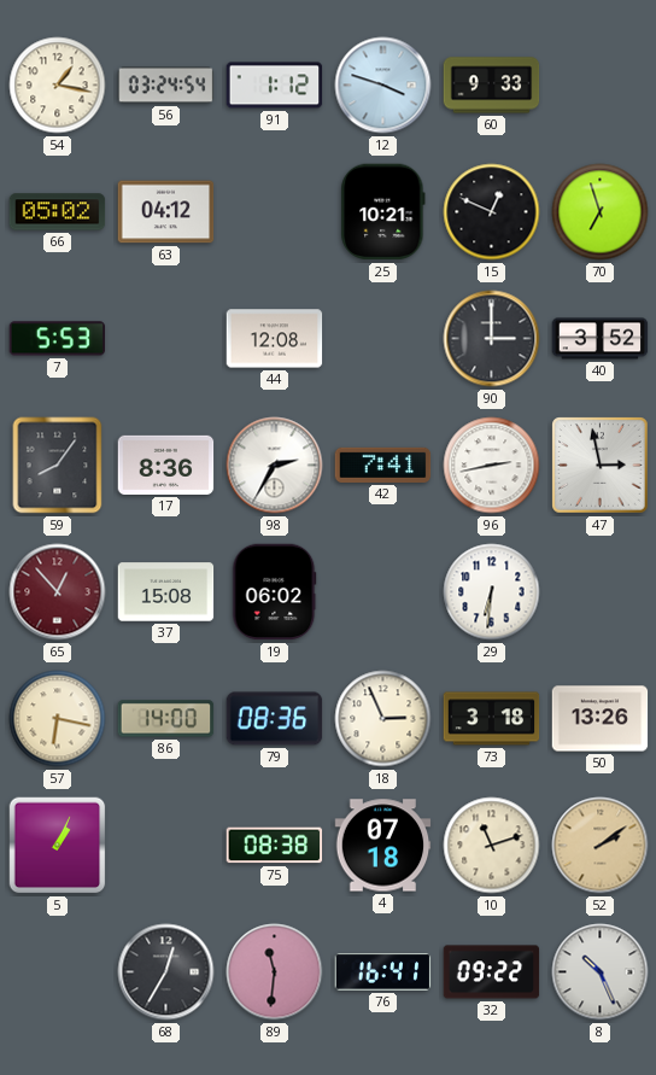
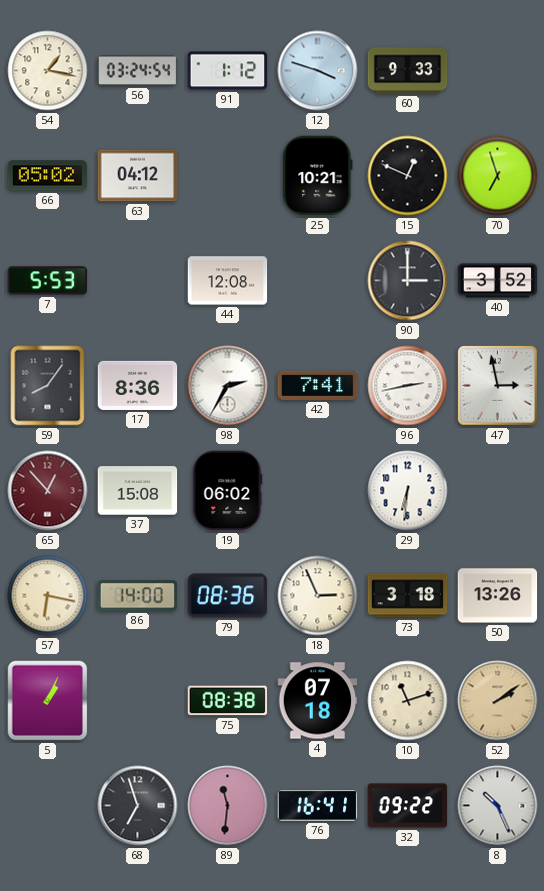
68: 12:35 -> 6:57
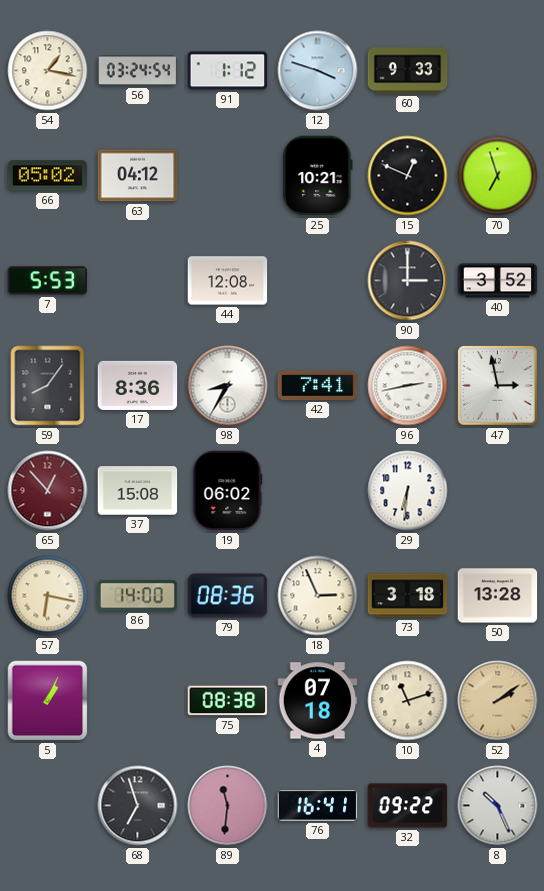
98: 2:35 -> 8:35
50: 13:26 -> 13:28
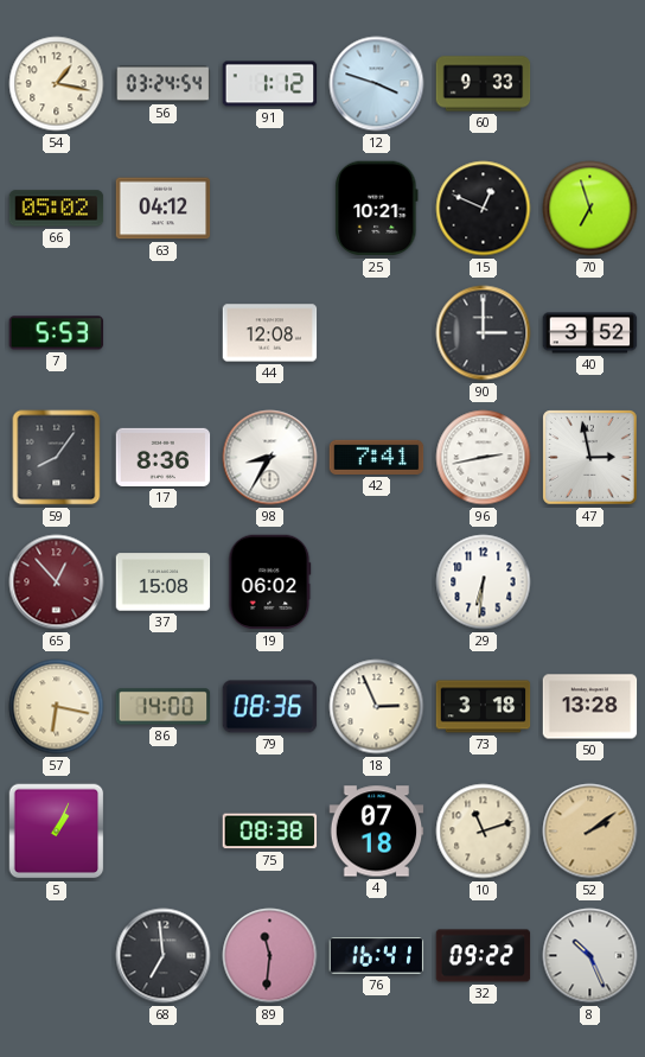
68: 6:57 -> 6:59
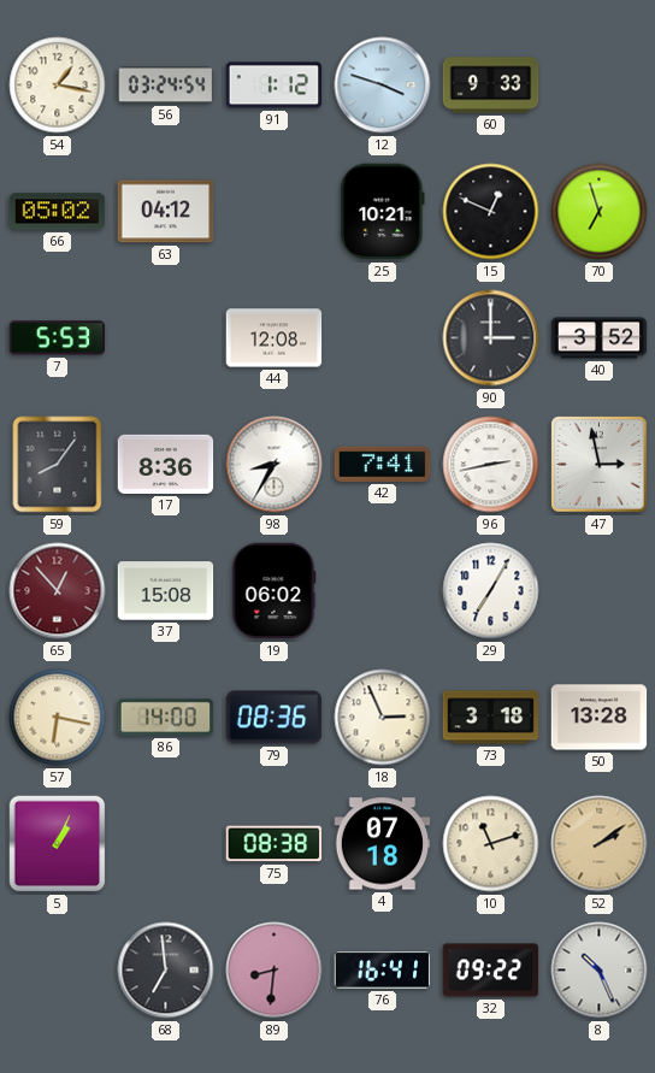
29: 6:31 -> 7:05
89: 11:31 -> 8:31
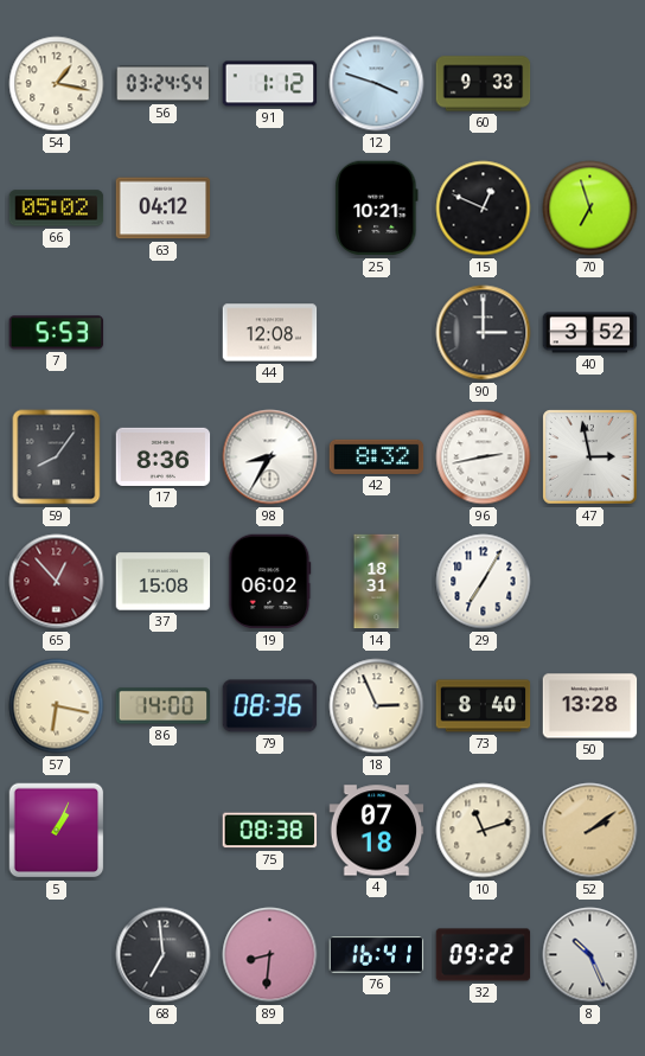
42: 7:41 -> 8:32
14: none -> 18:31
73: 3:18 -> 8:40
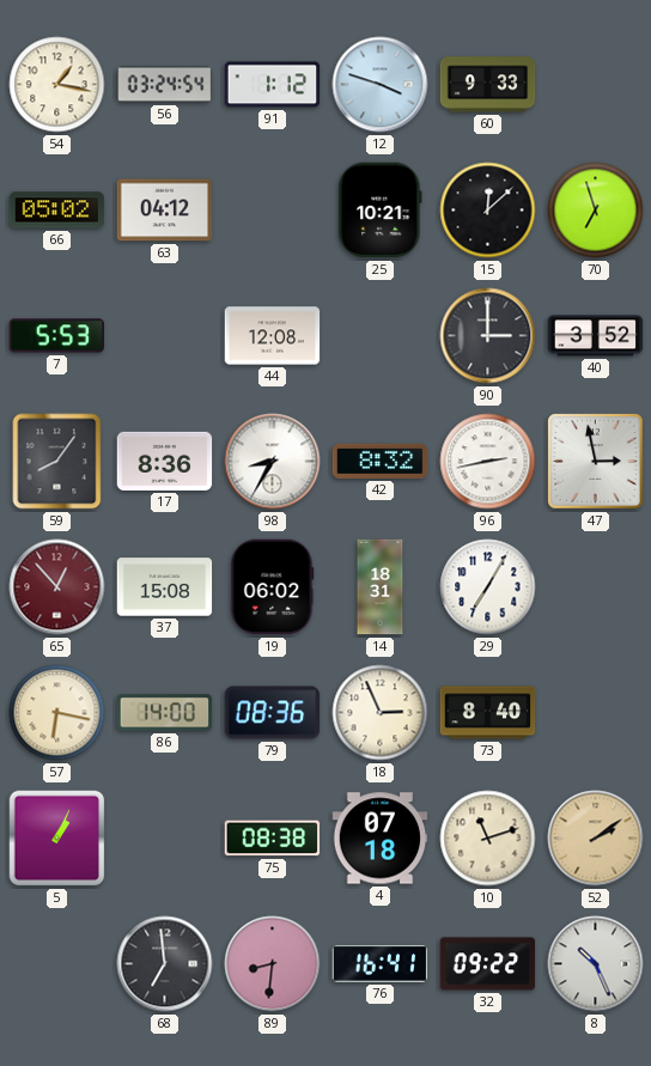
15: 12:49 -> 12:08
50: 13:28 -> none
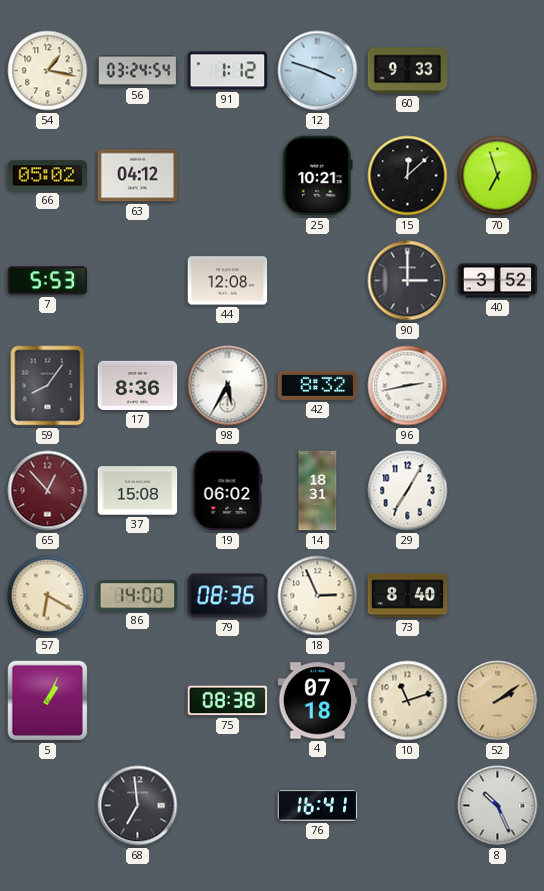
98: 8:35 -> 5:35
47: 2:58 -> none
57: 6:17 -> 6:20
89: 8:31 -> none
32: 09:22 -> none
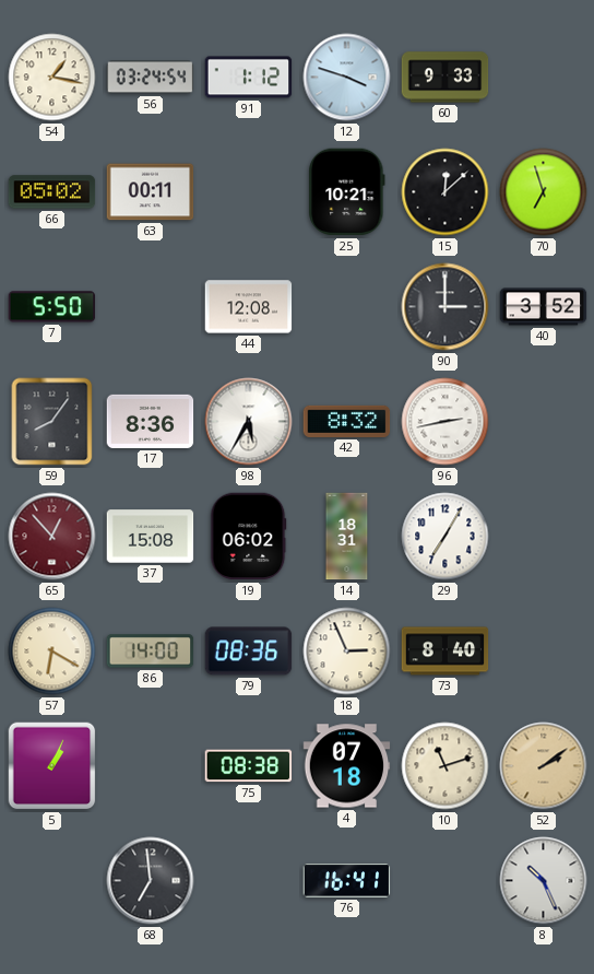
63: 04:12 -> 00:11
7: 5:53 -> 5:50
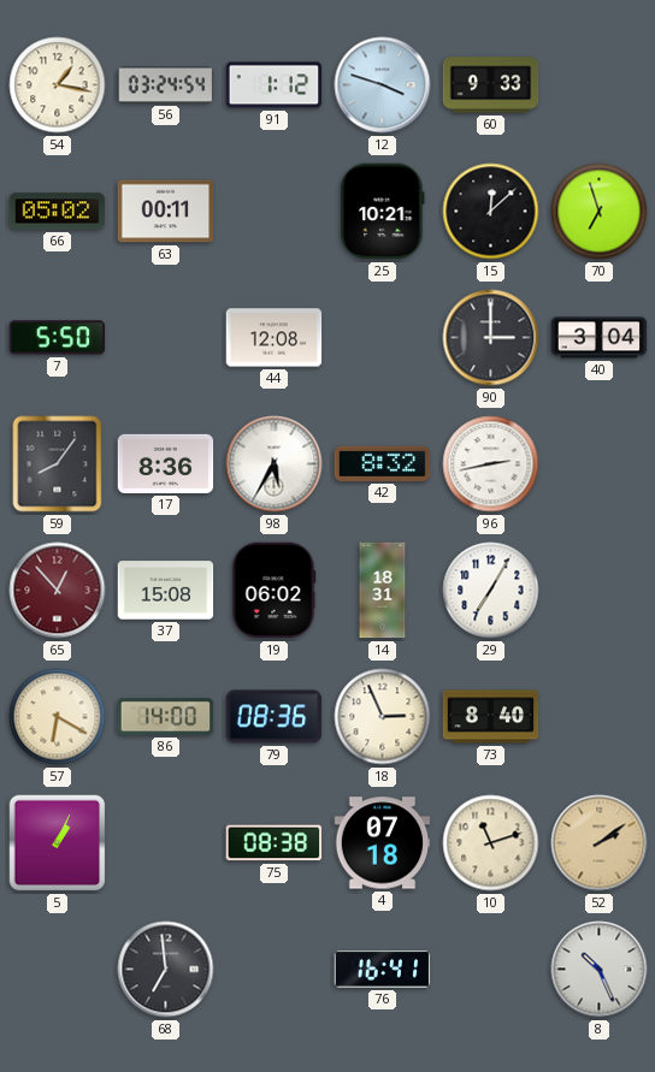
40: 3:52 -> 3:04
